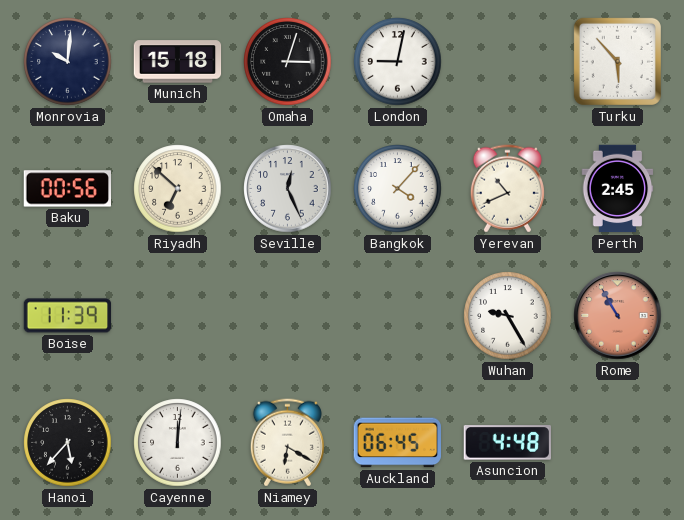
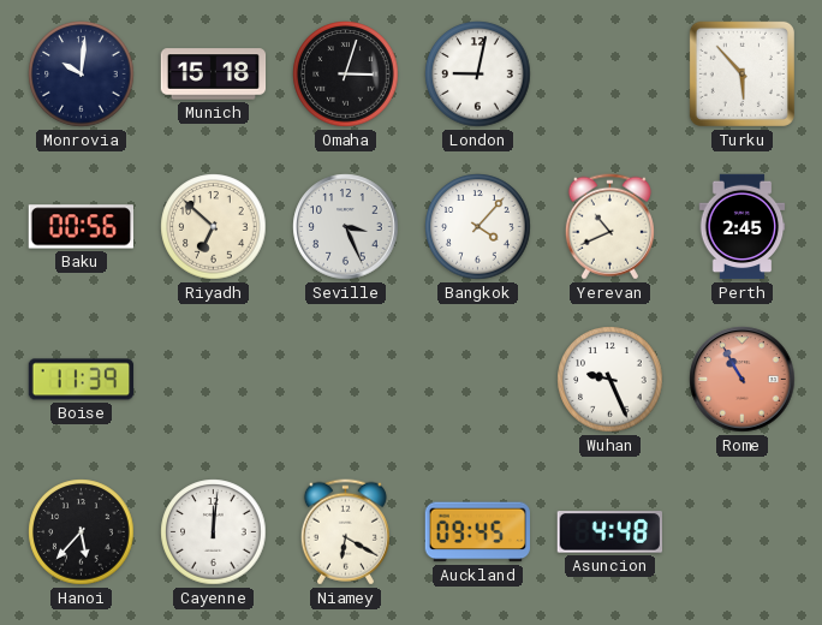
Seville: 12:26 -> 3:26
Wuhan: 9:25 -> 9:26
Auckland: 06:45 -> 09:45
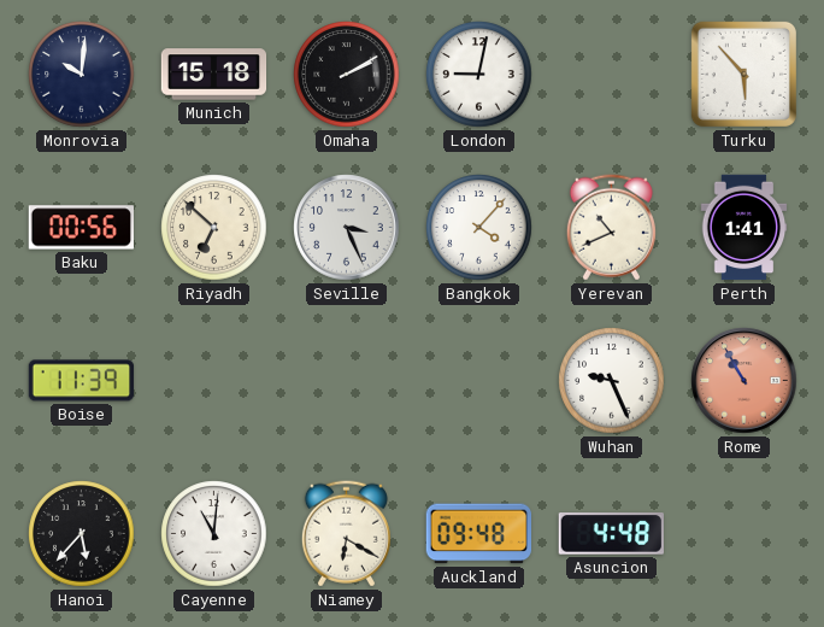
Omaha: 3:03 -> 2:10
Perth: 2:45 -> 1:41
Cayenne: 12:01 -> 11:01
Auckland: 09:45 -> 09:48
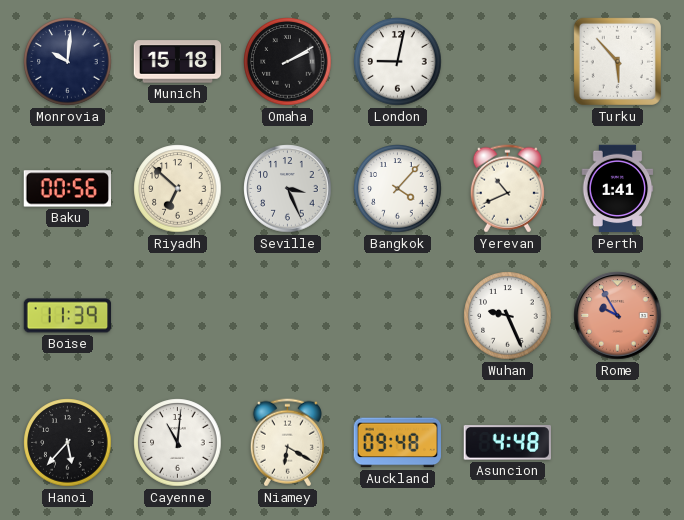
Rome: 10:55 -> 9:55
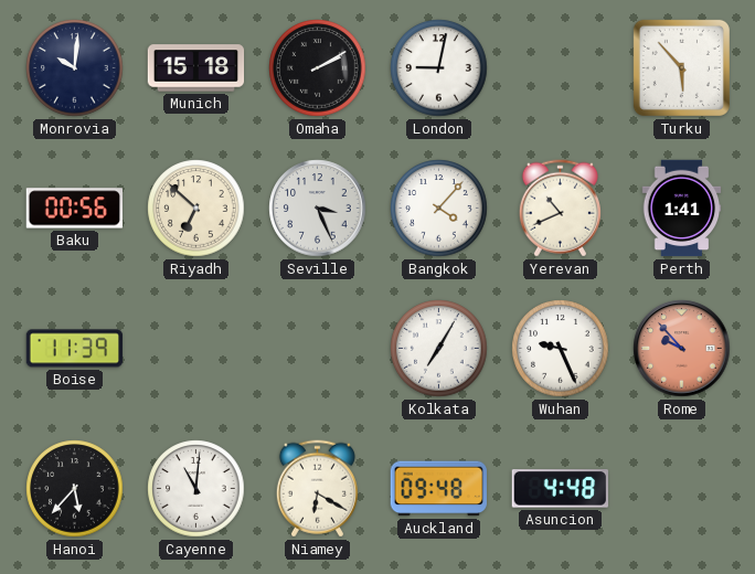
Kolkata: none -> 7:05
Rome: 9:55 -> 9:53
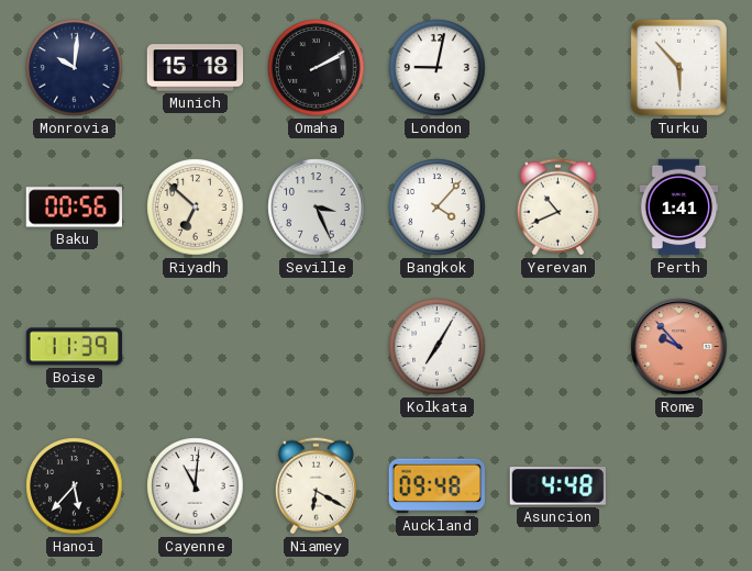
Wuhan: 9:26 -> none
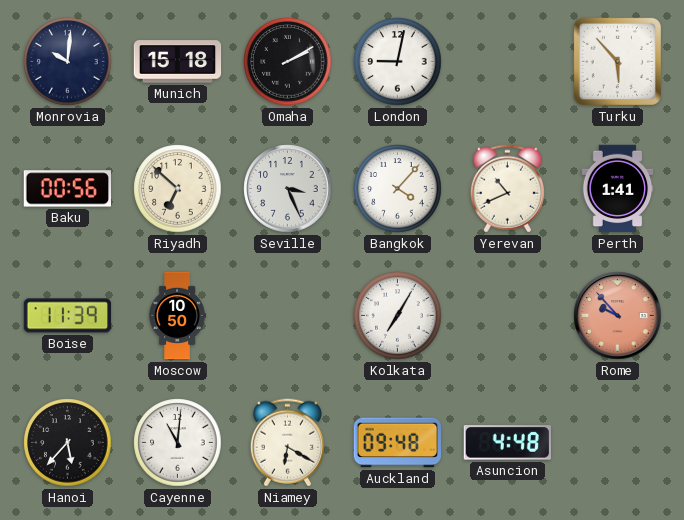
Moscow: none -> 10:50
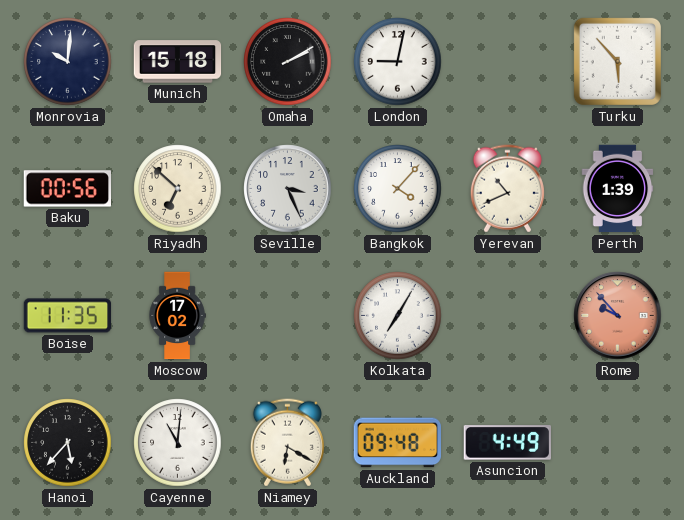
Perth: 1:41 -> 1:39
Boise: 11:39 -> 11:35
Moscow: 10:50 -> 17:02
Asuncion: 4:48 -> 4:49
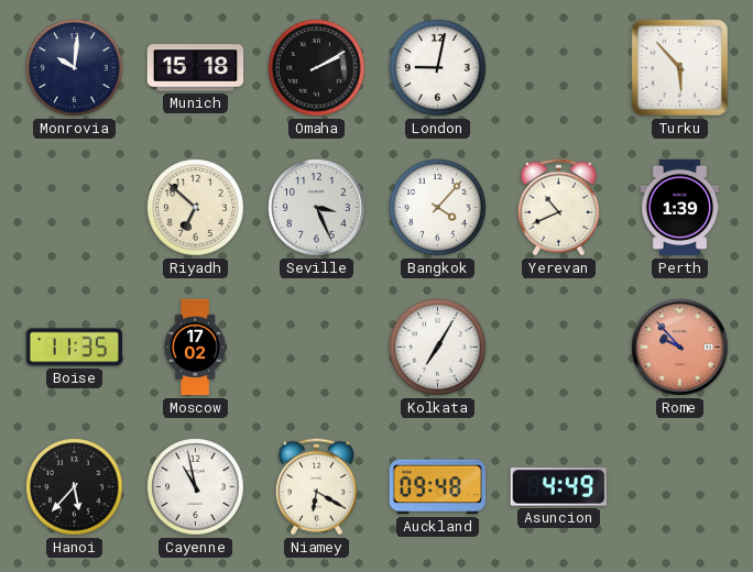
Baku: 00:56 -> none
Cayenne: 11:01 -> 10:58
